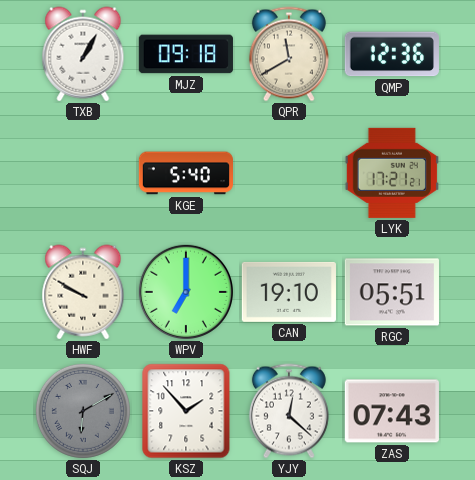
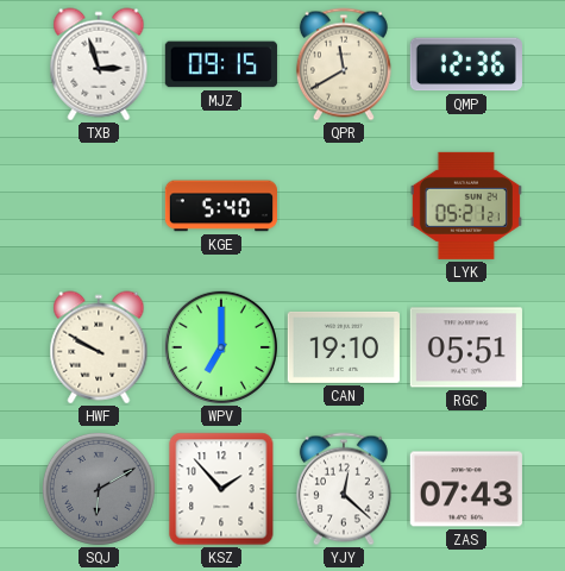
TXB: 1:05 -> 2:57
MJZ: 09:18 -> 09:15
LYK: 17:21 -> 05:21
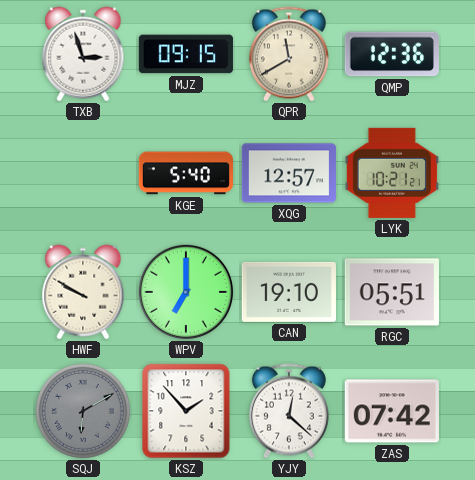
XQG: none -> 12:57
LYK: 05:21 -> 10:21
ZAS: 07:43 -> 07:42
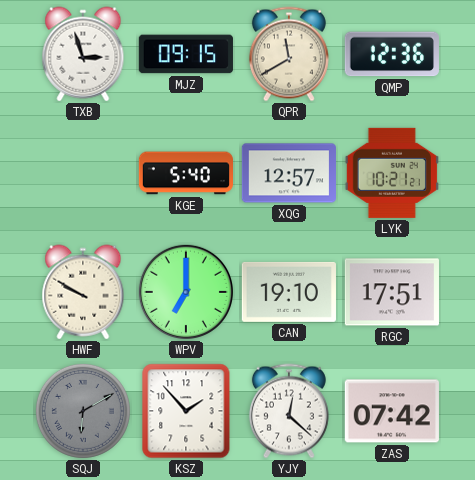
RGC: 05:51 -> 17:51
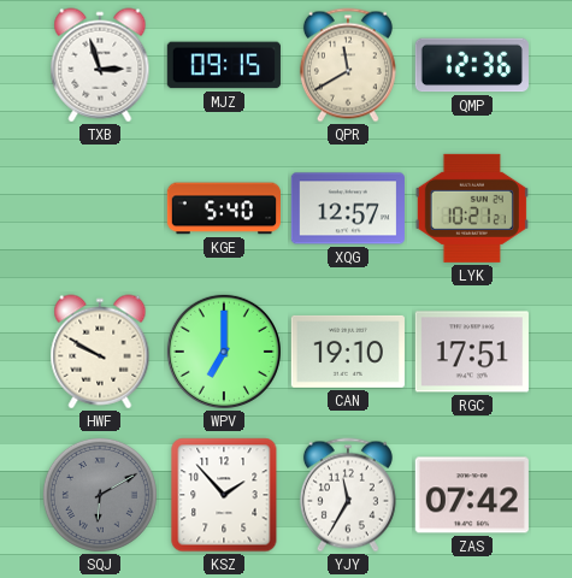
YJY: 12:22 -> 11:35
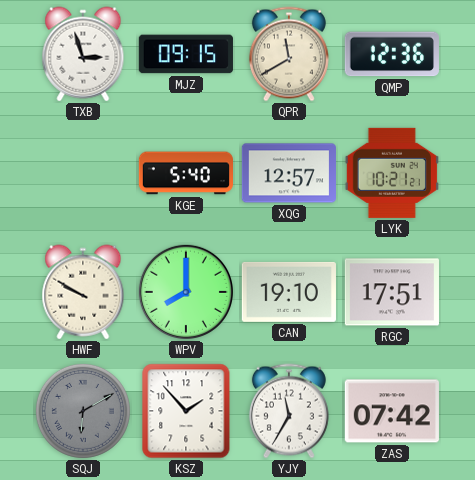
WPV: 7:00 -> 8:00
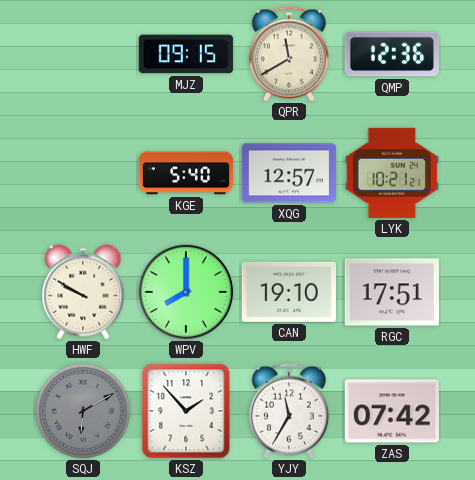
TXB: 2:57 -> none
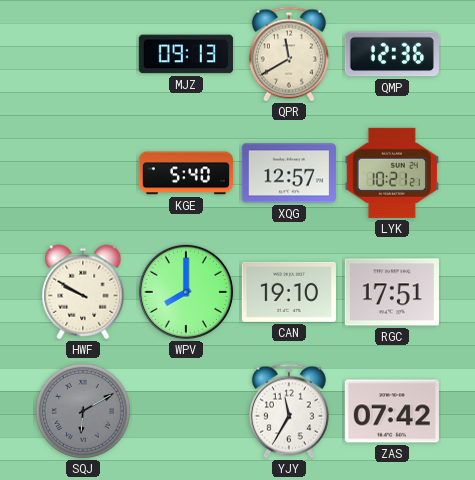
MJZ: 09:15 -> 09:13
KSZ: 1:53 -> none
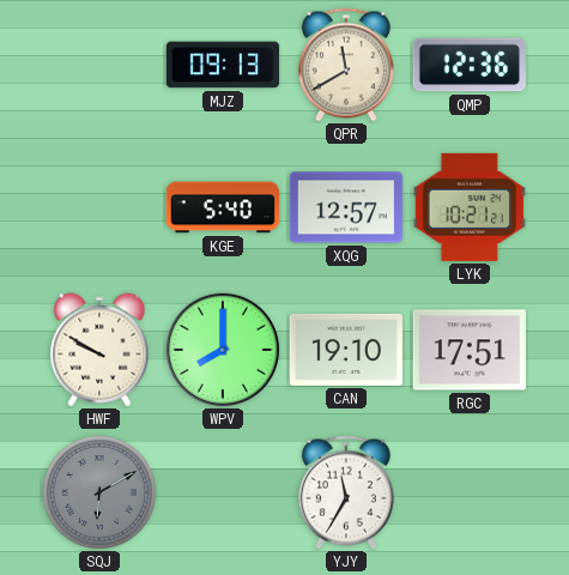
ZAS: 07:42 -> none
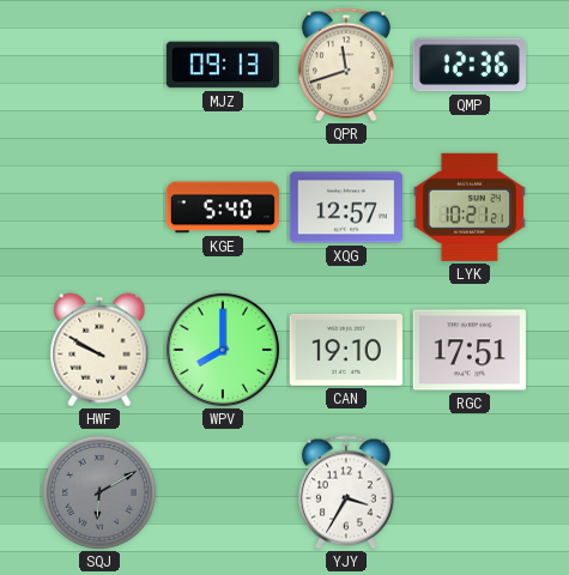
QPR: 11:40 -> 11:42
YJY: 11:35 -> 3:35
